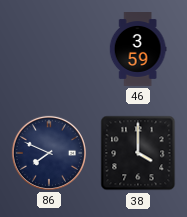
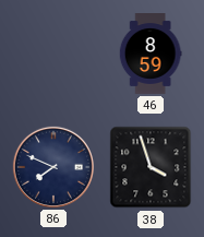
46: 3:59 -> 8:59
38: 4:00 -> 3:57
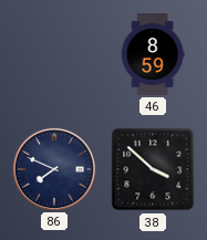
38: 3:57 -> 3:52
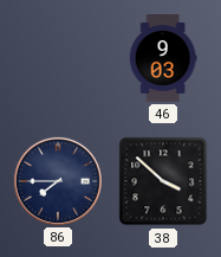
46: 8:59 -> 9:03
86: 7:49 -> 7:45
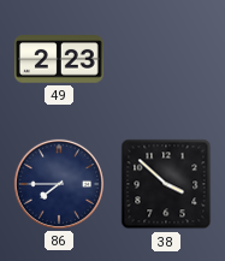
49: none -> 2:23
46: 9:03 -> none
